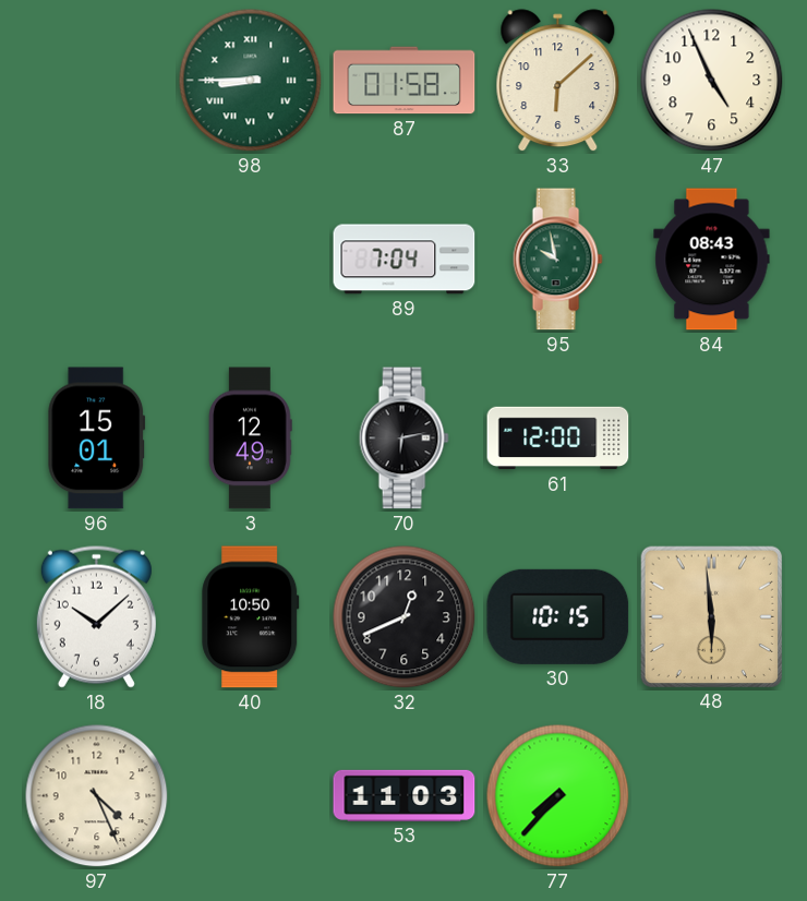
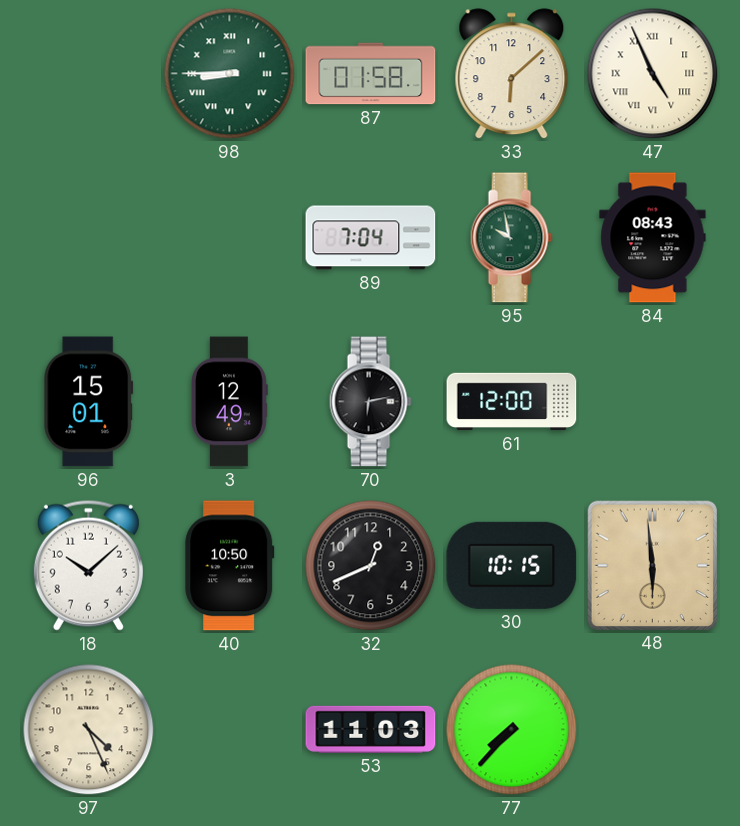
47 numerals: Arabic -> Roman
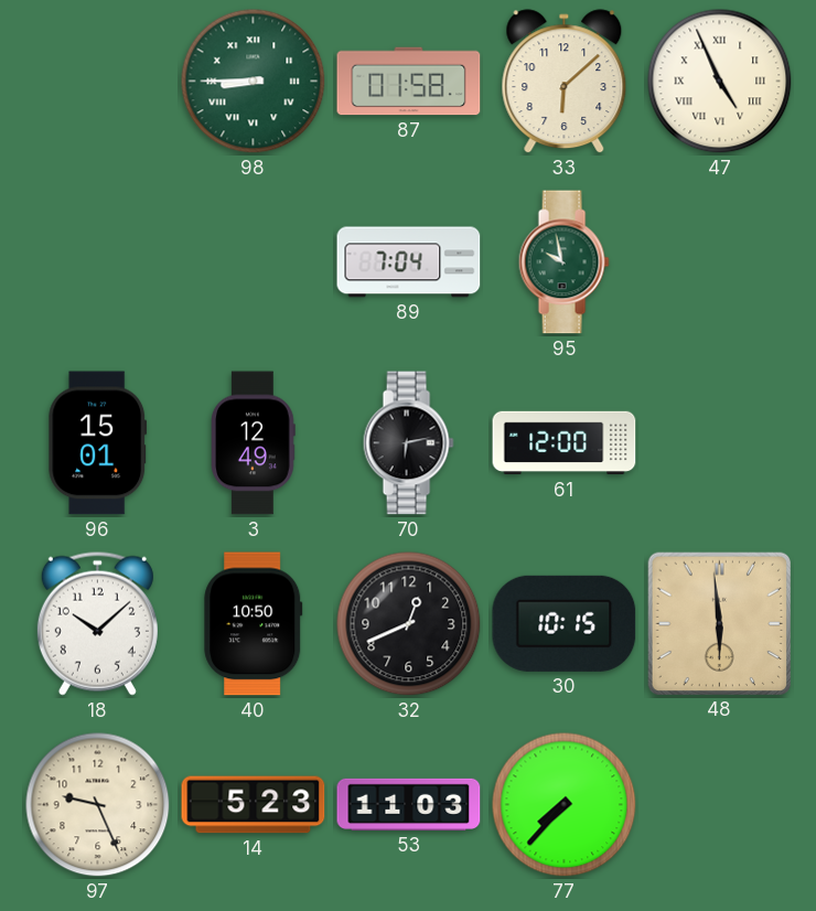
84: 08:43 -> none
97: 4:26 -> 9:26
14: none -> 5:23
